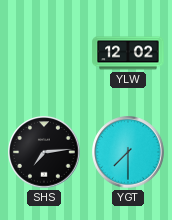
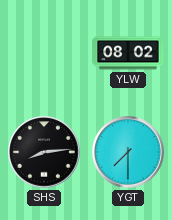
YLW: 12:02 -> 08:02
SHS: 7:14 -> 8:14
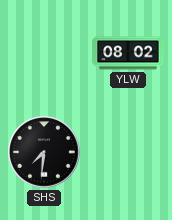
SHS: 8:14 -> 7:31
YGT: 7:30 -> none
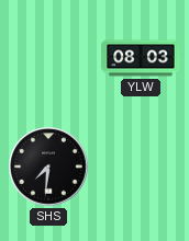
YLW: 08:02 -> 08:03
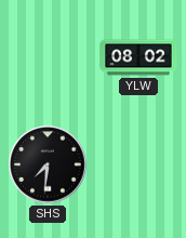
YLW: 08:03 -> 08:02
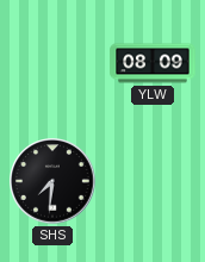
YLW: 08:02 -> 08:09
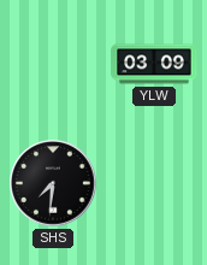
YLW: 08:09 -> 03:09
